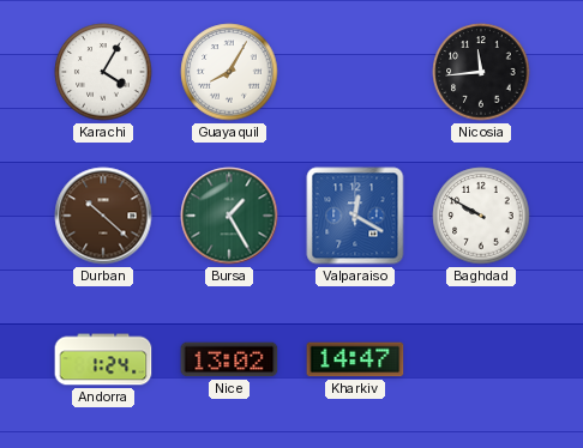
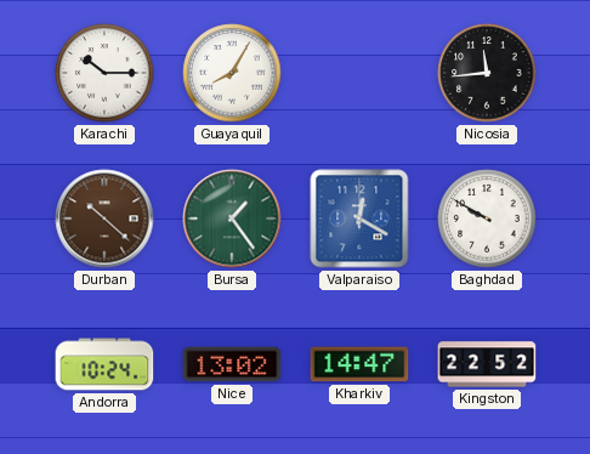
Karachi: 4:05 -> 10:15
Bursa: 1:25 -> 1:24
Andorra: 1:24 -> 10:24
Kingston: none -> 22:52
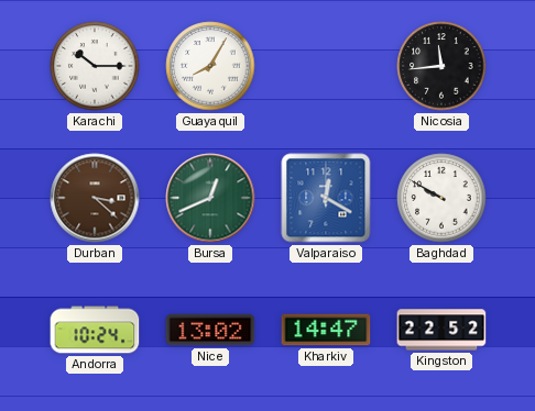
Durban: 10:22 -> 3:22
Bursa: 1:24 -> 12:41
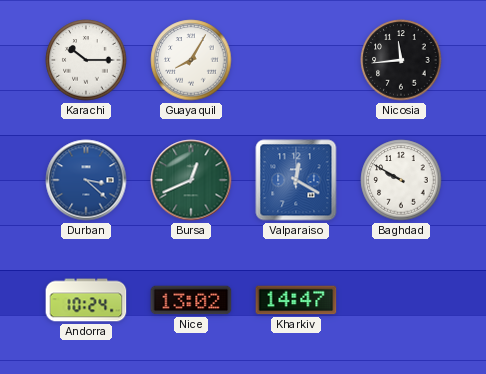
Durban dial: brown -> blue
Kingston: 22:52 -> none
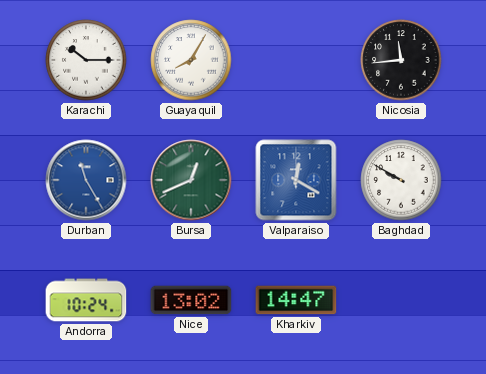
Durban: 3:22 -> 11:25
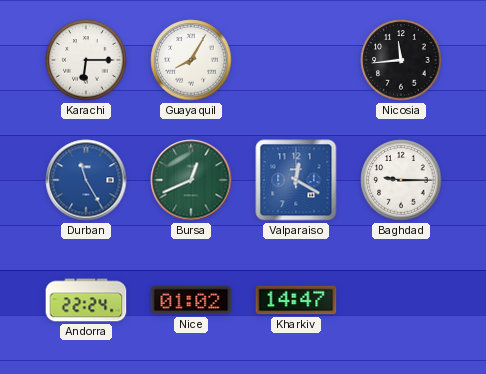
Karachi: 10:15 -> 6:15
Baghdad: 9:50 -> 9:15
Andorra: 10:24 -> 22:24
Nice: 13:02 -> 01:02
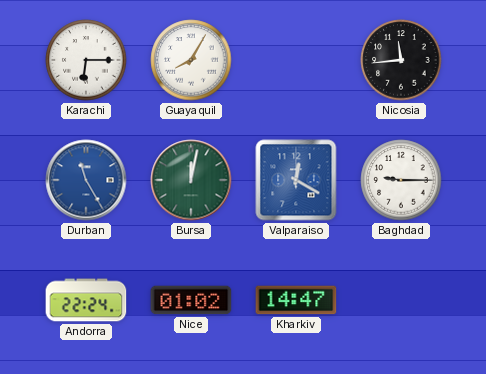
Bursa: 12:41 -> 12:02
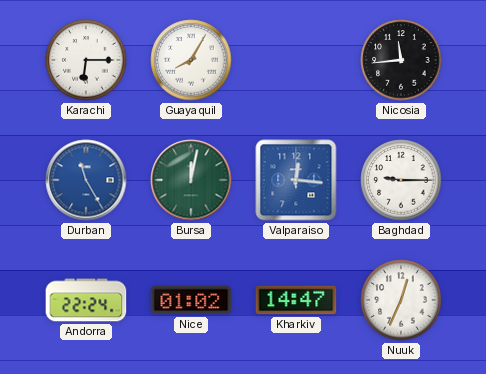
Valparaiso: 12:20 -> 12:16
Nuuk: none -> 12:34
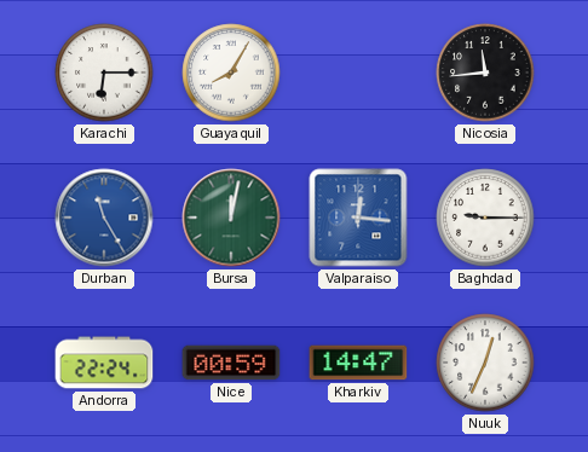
Nice: 01:02 -> 00:59
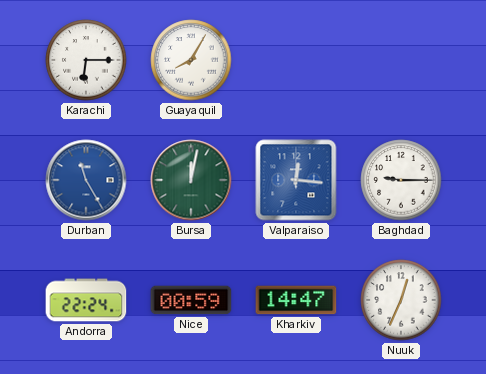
Nicosia: 11:44 -> none
